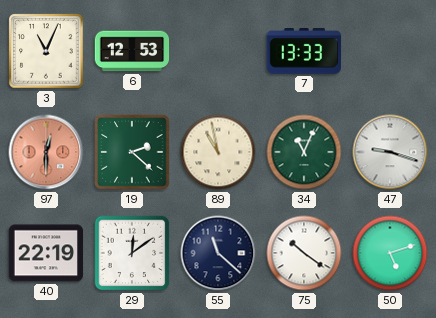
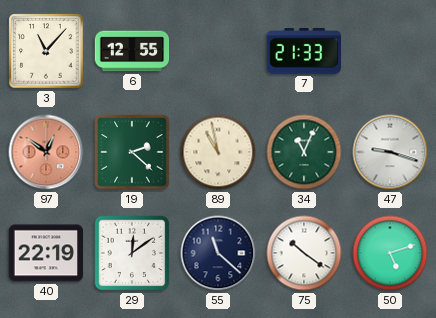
3: 11:04 -> 11:07
6: 12:53 -> 12:55
7: 13:33 -> 21:33
97: 12:30 -> 12:51
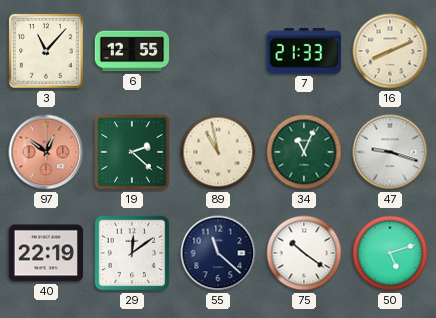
16: none -> 8:11
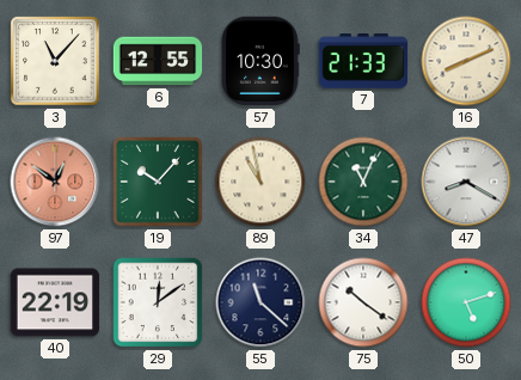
57: none -> 10:30
19: 2:22 -> 10:07
47: 9:18 -> 8:20
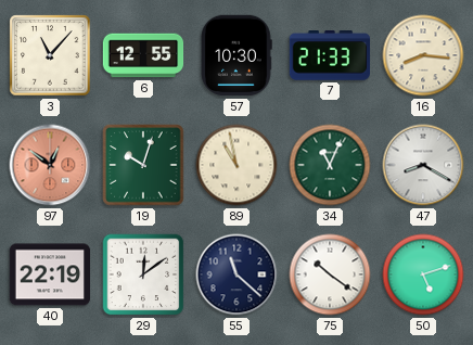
16: 8:11 -> 8:16
19: 10:07 -> 10:03
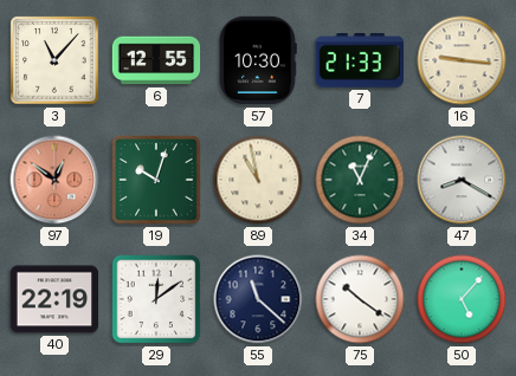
16: 8:16 -> 9:16
50: 5:12 -> 5:07
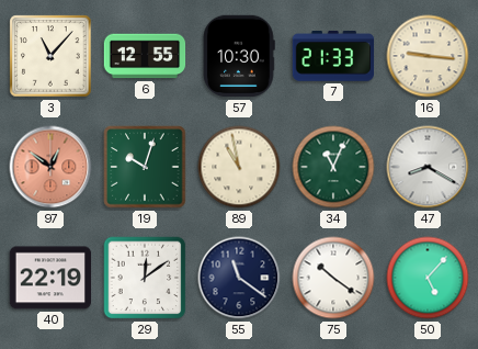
55: 11:22 -> 11:21
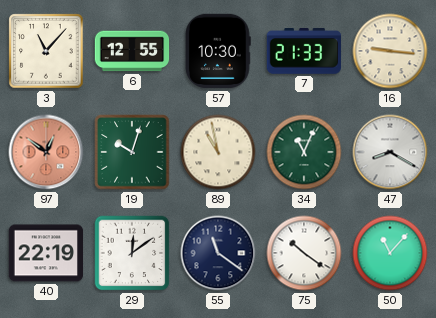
50: 5:07 -> 11:07
